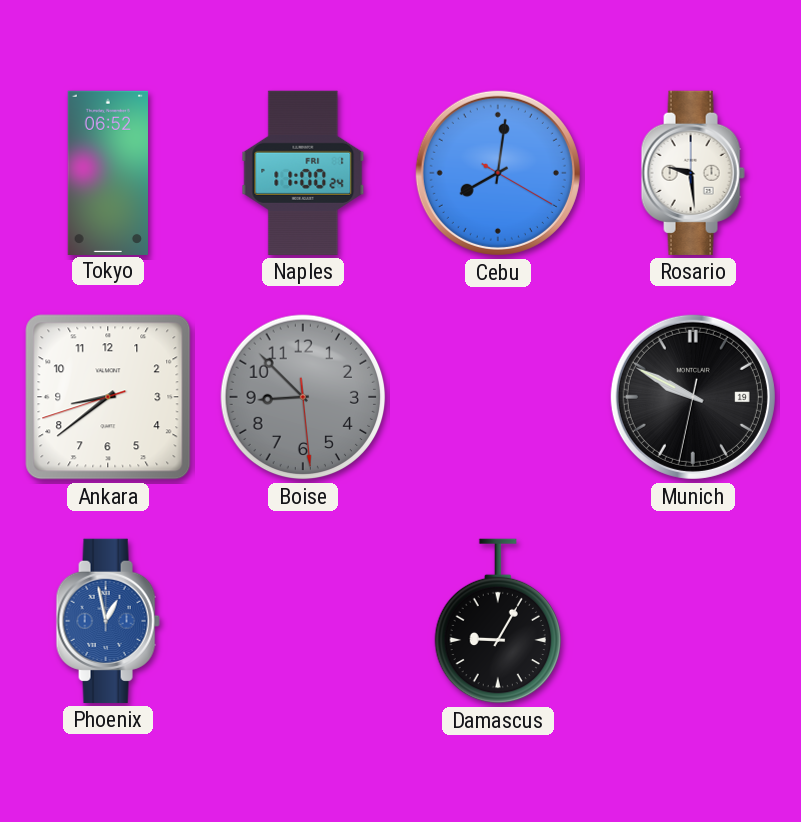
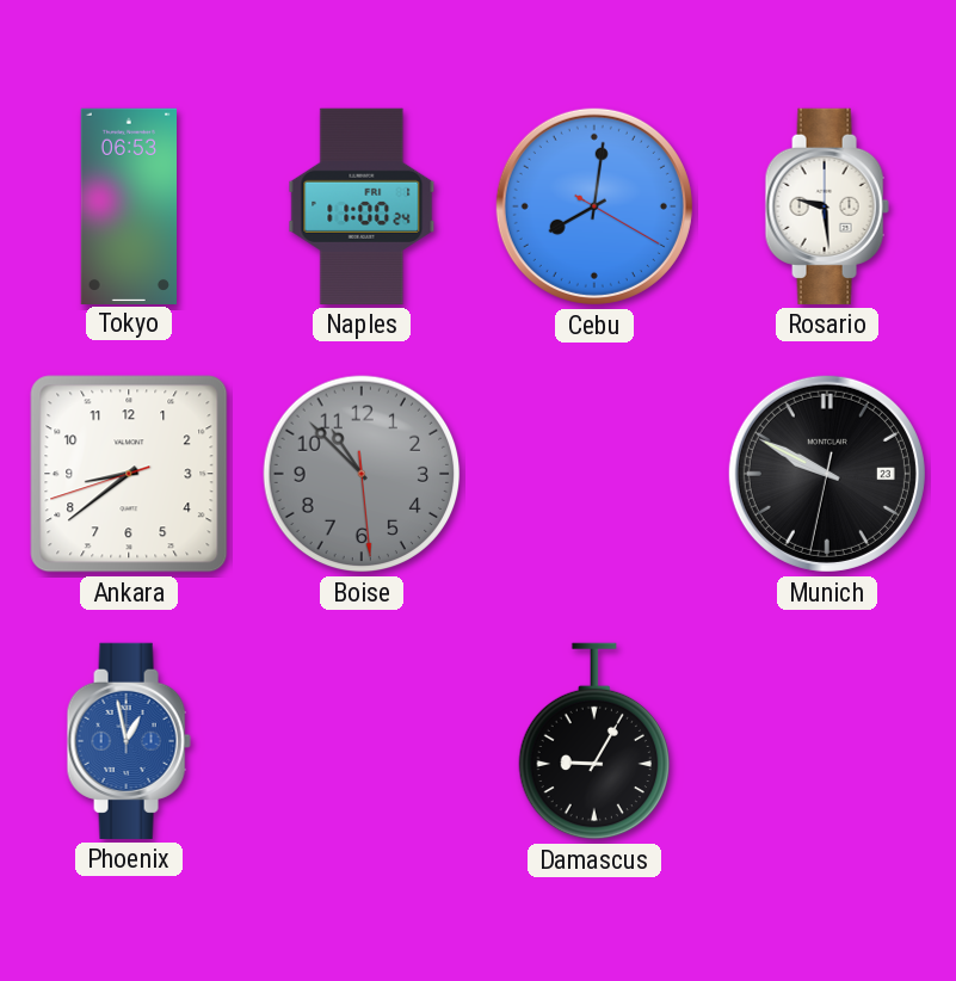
Tokyo: 06:52 -> 06:53
Boise: 8:52 -> 10:52
Munich date: 19 -> 23
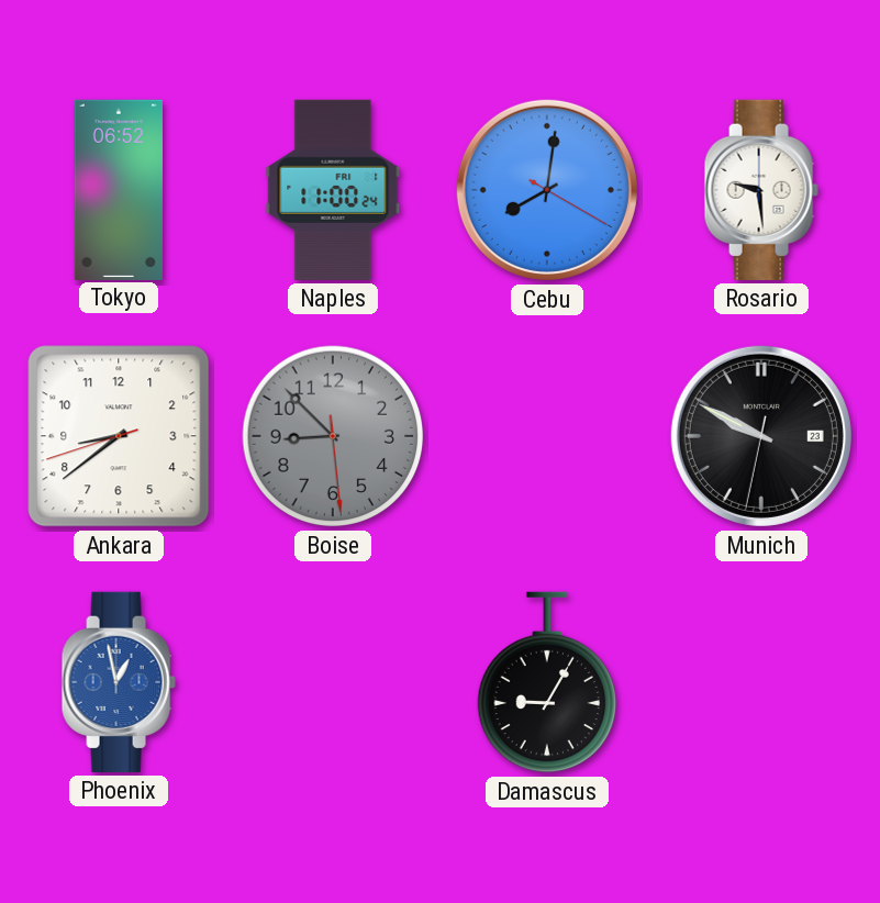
Tokyo: 06:53 -> 06:52
Boise: 10:52 -> 8:52
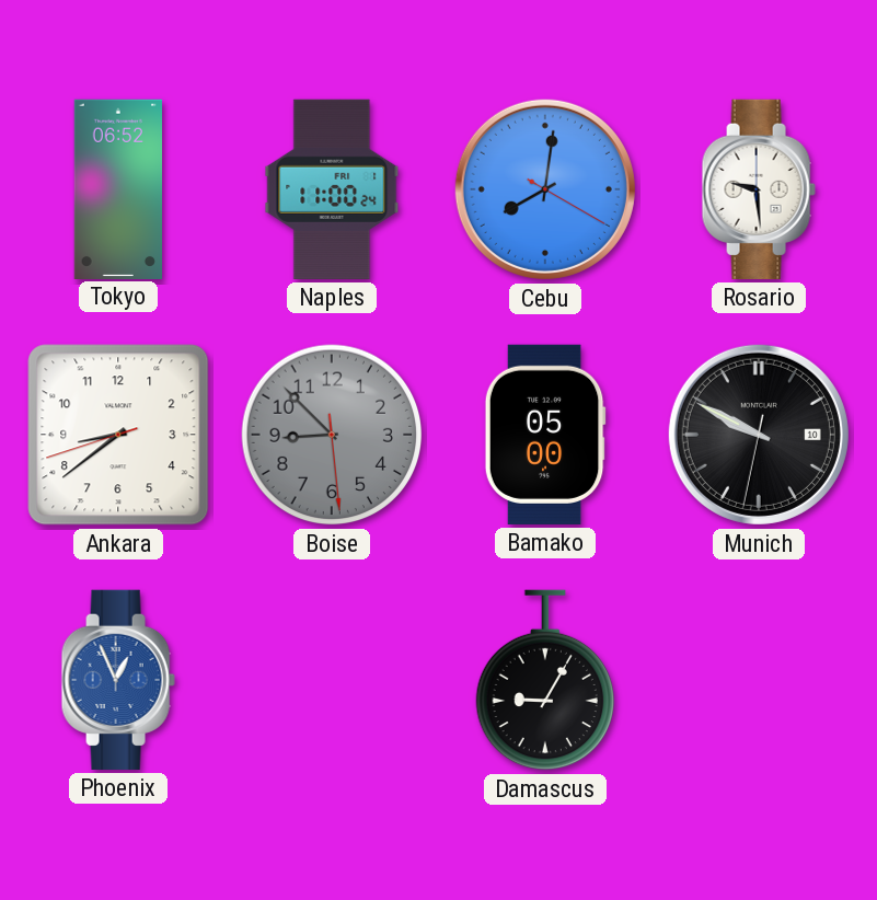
Bamako: none -> 05:00
Munich date: 23 -> 10
Phoenix: 12:58 -> 12:56
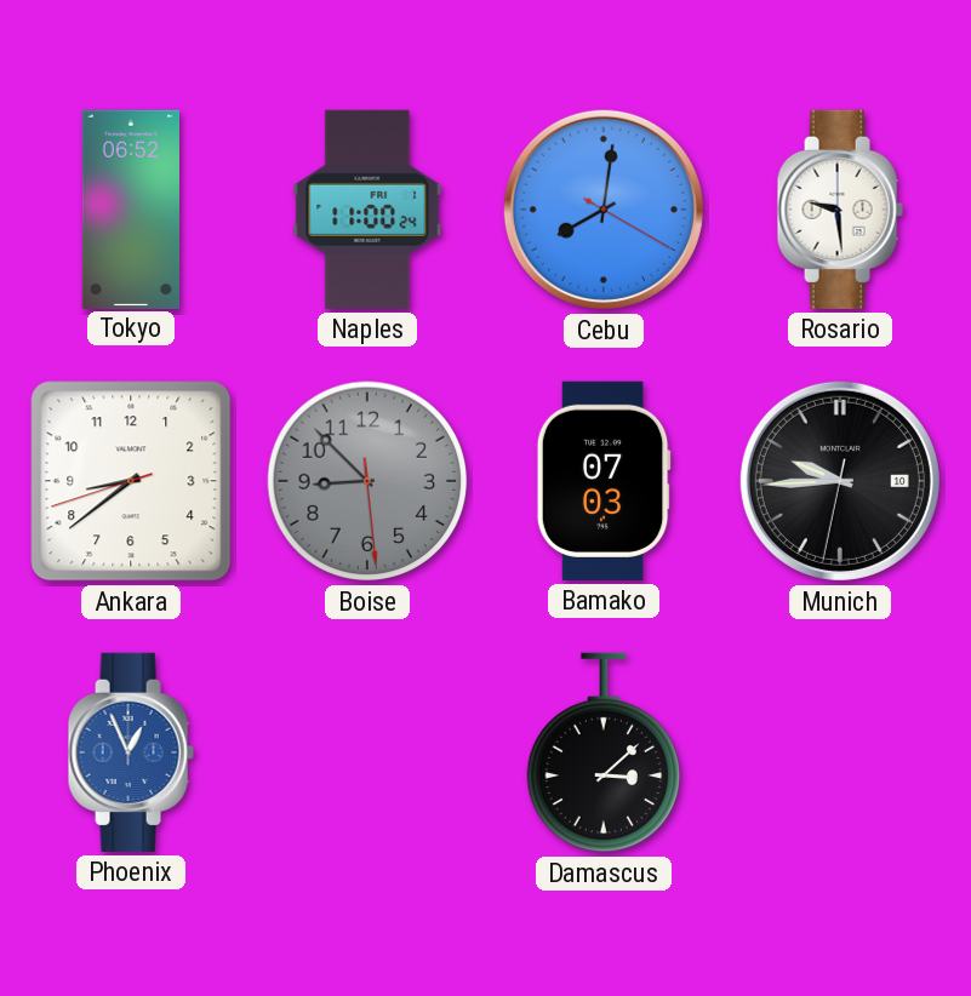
Bamako: 05:00 -> 07:03
Munich: 9:49 -> 9:44
Damascus: 9:05 -> 3:08
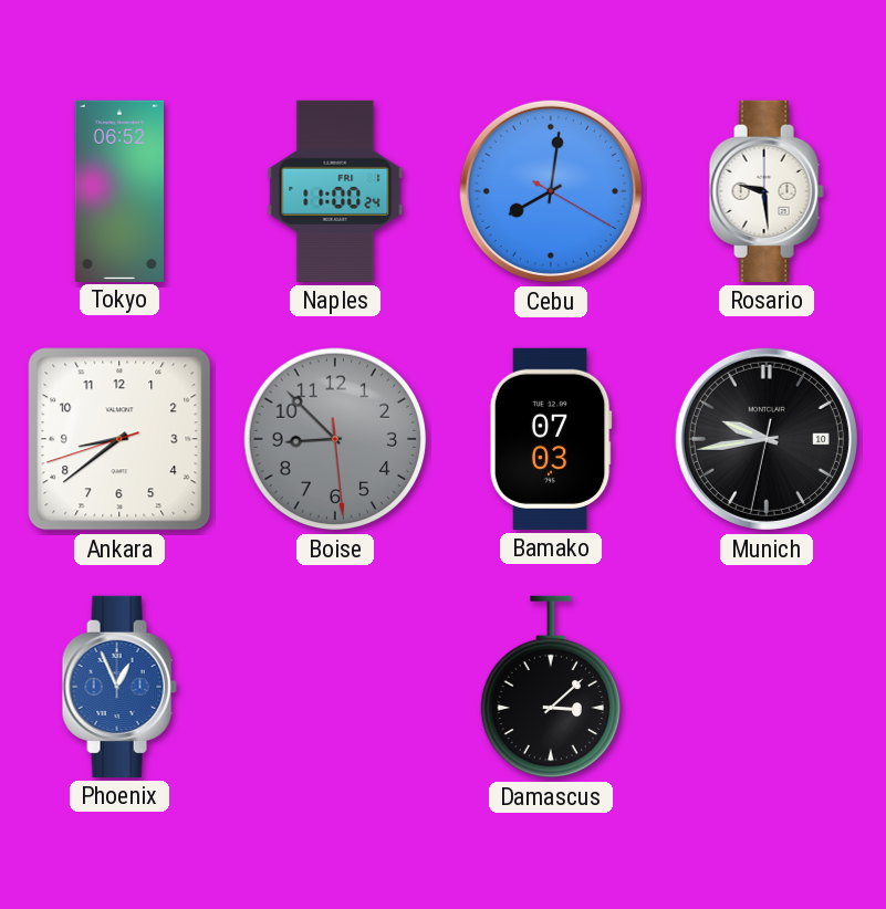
Munich: 9:44 -> 9:43
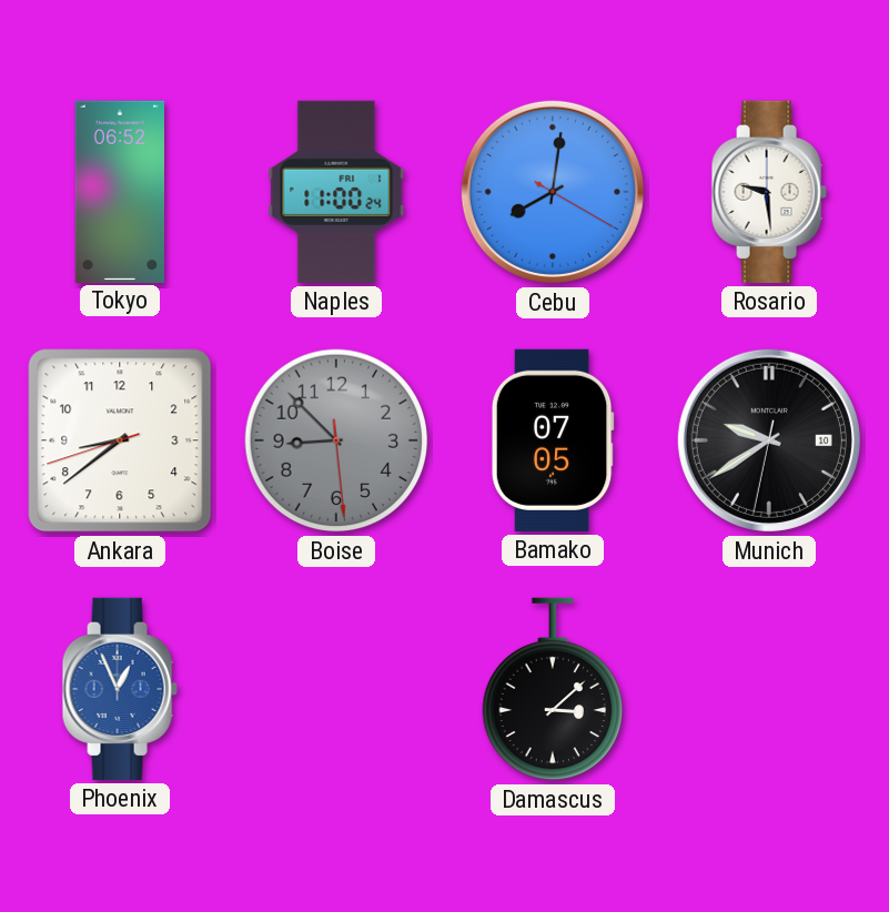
Bamako: 07:03 -> 07:05
Munich: 9:43 -> 9:39
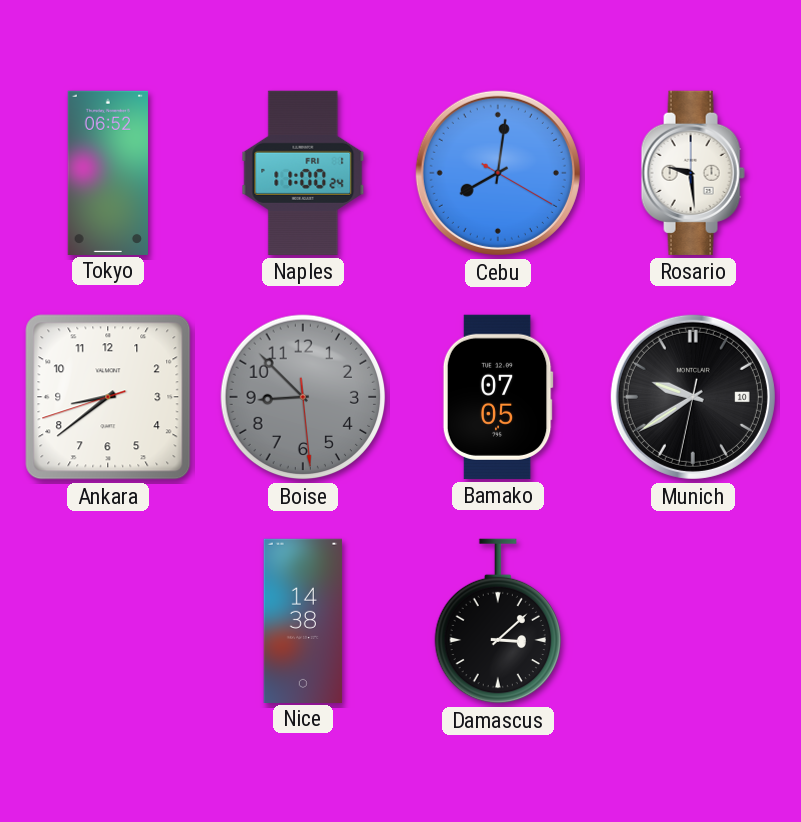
Phoenix: 12:56 -> none
Nice: none -> 14:38
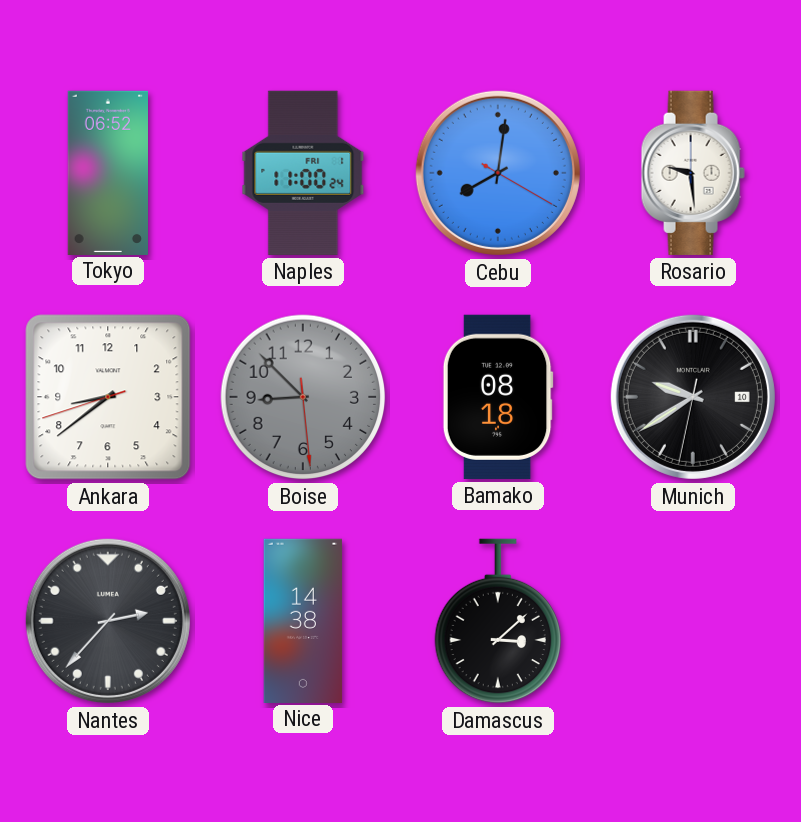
Bamako: 07:05 -> 08:18
Nantes: none -> 2:37
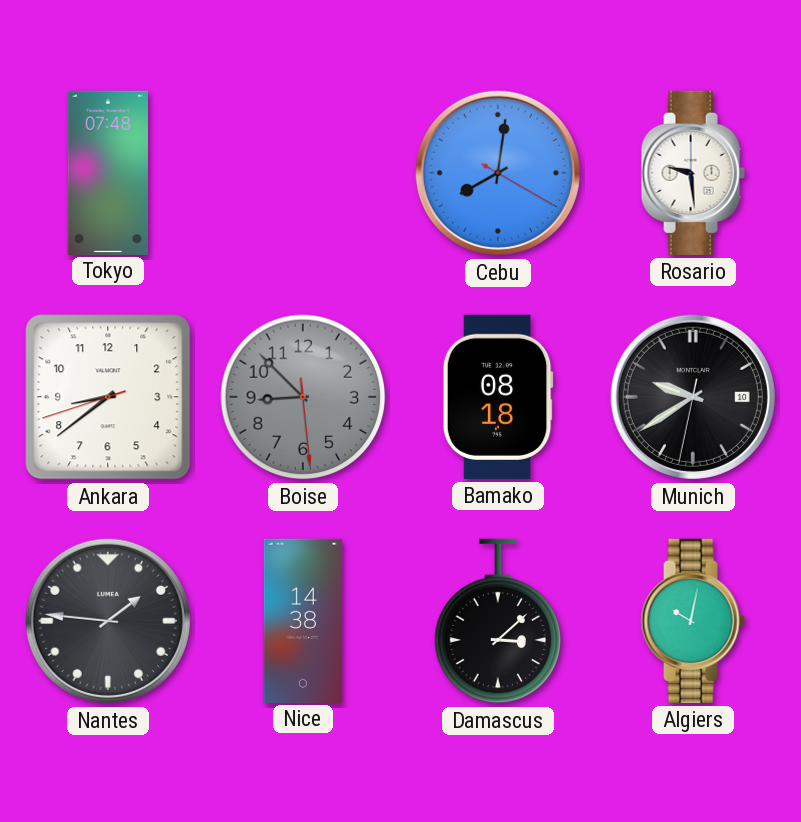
Tokyo: 06:52 -> 07:48
Naples: 11:00 -> none
Nantes: 2:37 -> 1:46
Algiers: none -> 10:02
